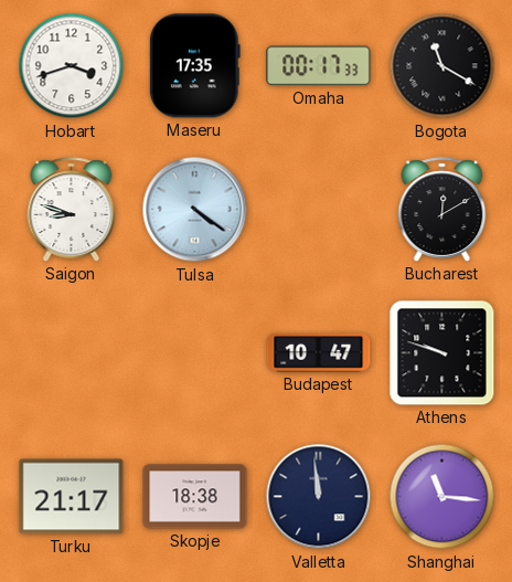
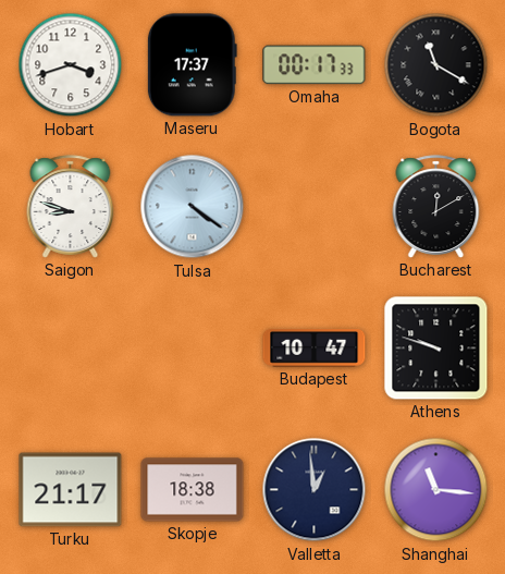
Maseru: 17:35 -> 17:37
Valletta: 11:59 -> 12:59
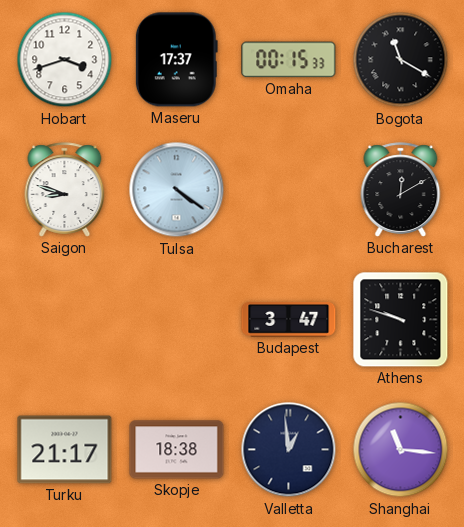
Omaha: 00:17 -> 00:15
Budapest: 10:47 -> 3:47
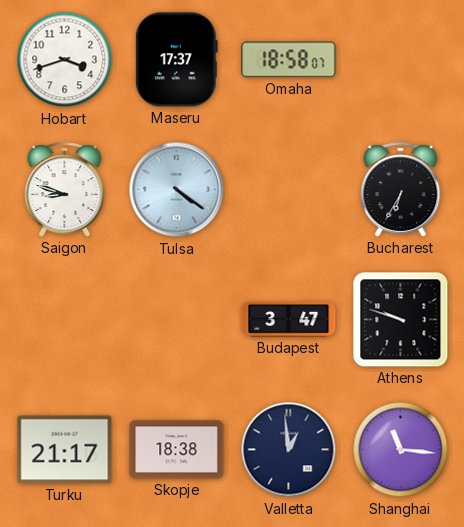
Omaha: 00:15 -> 18:58
Bogota: 11:20 -> none
Bucharest: 12:10 -> 6:35
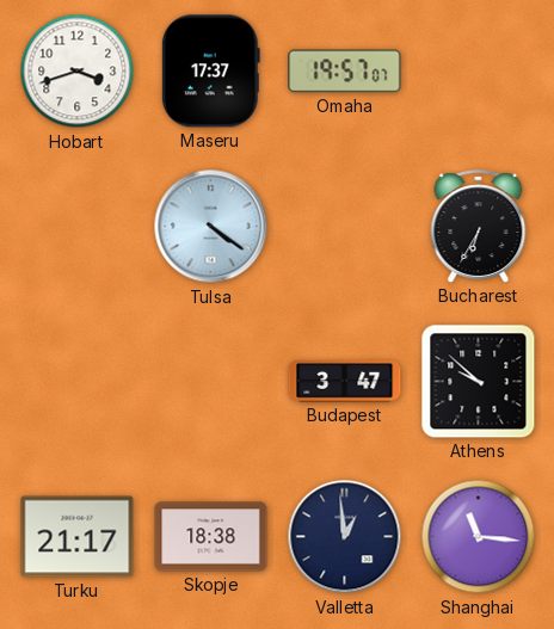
Omaha: 18:58 -> 19:57
Saigon: 8:48 -> none
Athens: 9:48 -> 9:52
